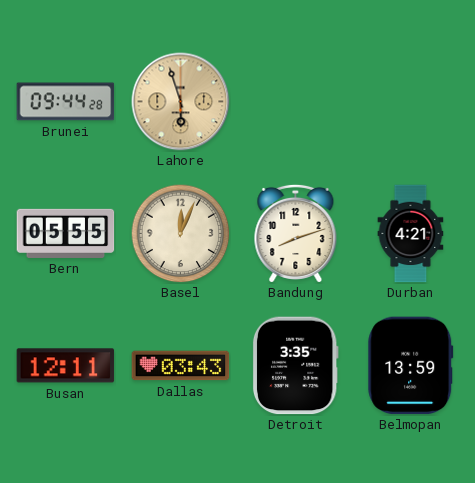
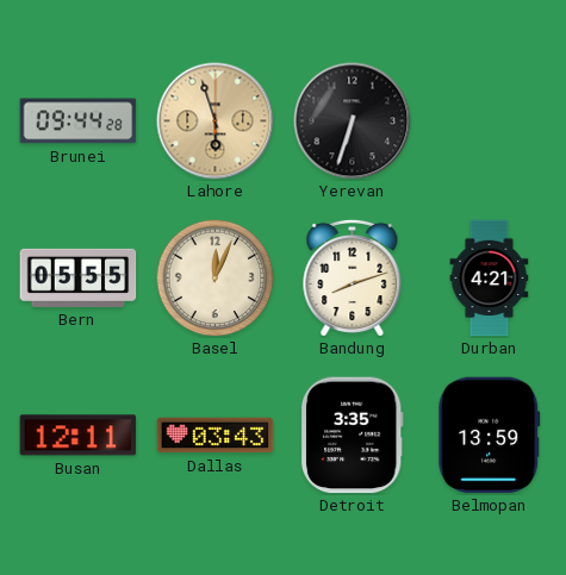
Yerevan: none -> 6:33
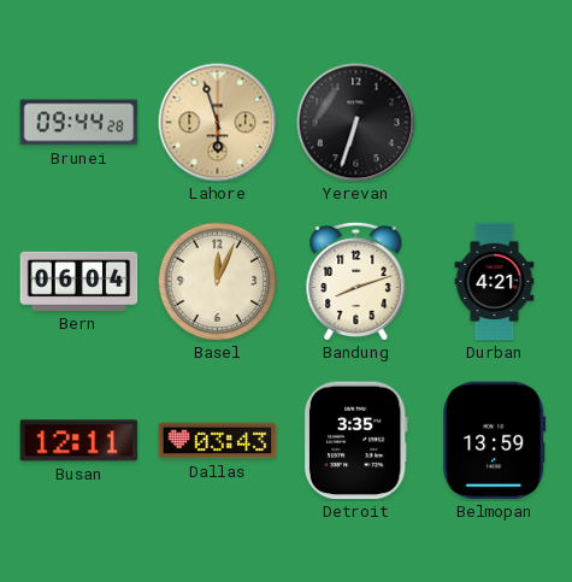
Bern: 05:55 -> 06:04
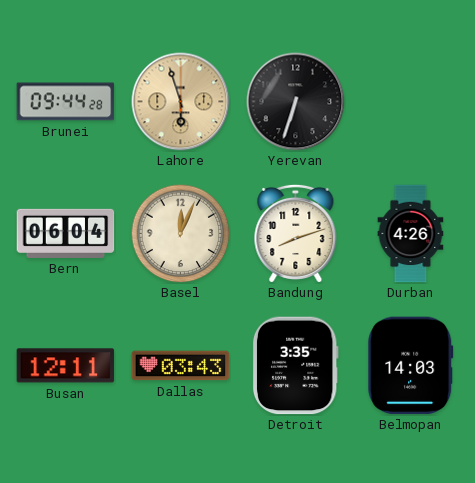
Durban: 4:21 -> 4:26
Belmopan: 13:59 -> 14:03
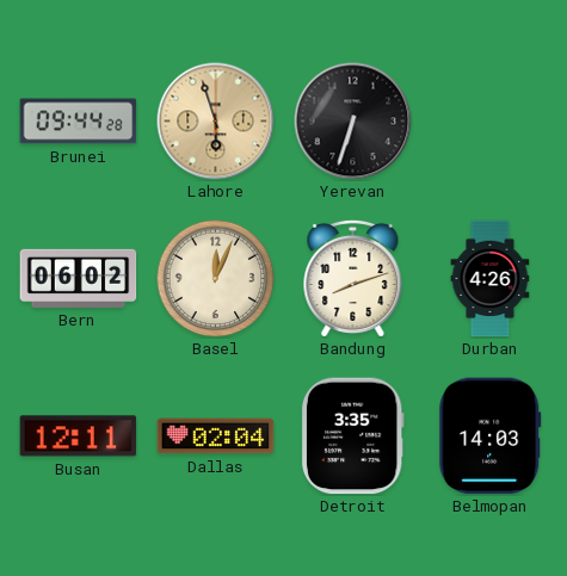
Bern: 06:04 -> 06:02
Dallas: 03:43 -> 02:04
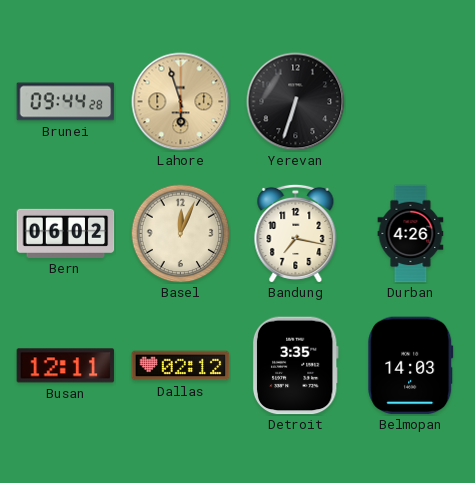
Bandung: 8:12 -> 7:17
Dallas: 02:04 -> 02:12
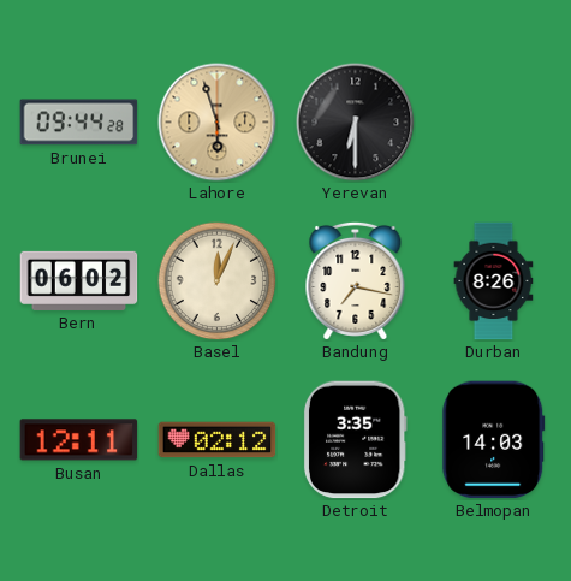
Yerevan: 6:33 -> 6:30
Durban: 4:26 -> 8:26
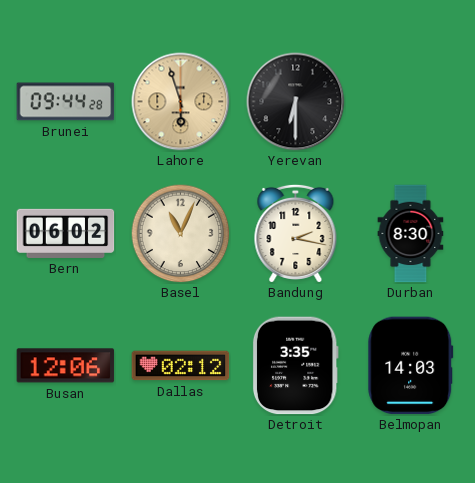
Basel: 12:04 -> 11:04
Bandung: 7:17 -> 2:17
Durban: 8:26 -> 8:30
Busan: 12:11 -> 12:06
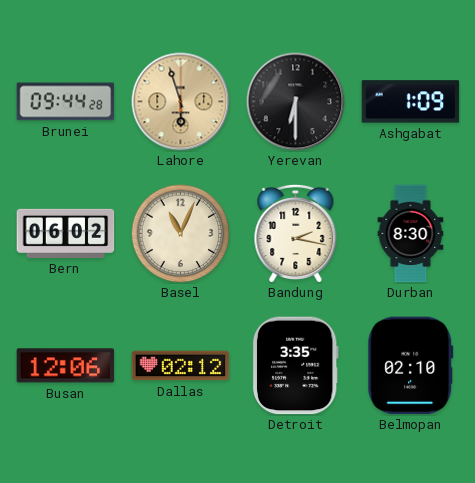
Ashgabat: none -> 1:09
Belmopan: 14:03 -> 02:10
